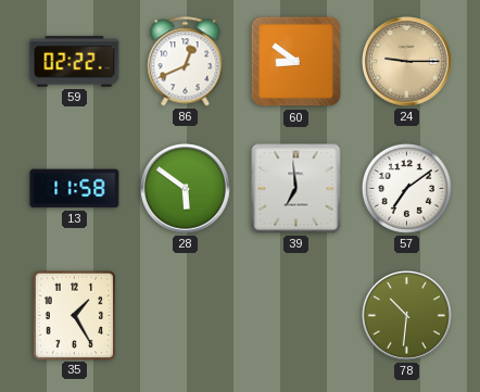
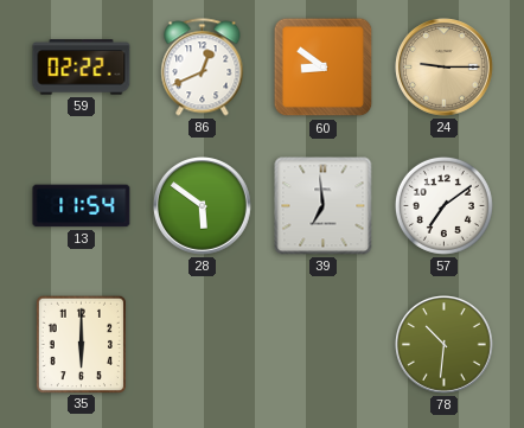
13: 11:58 -> 11:54
35: 1:25 -> 6:00
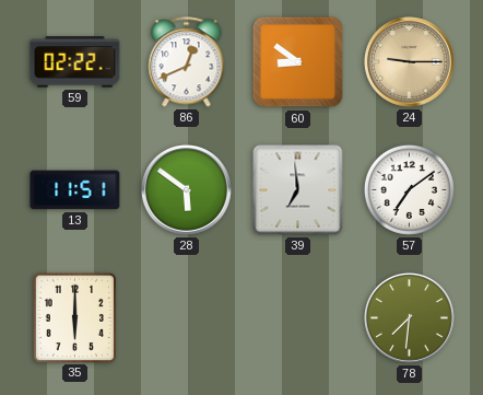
13: 11:54 -> 11:51
78: 10:31 -> 7:31
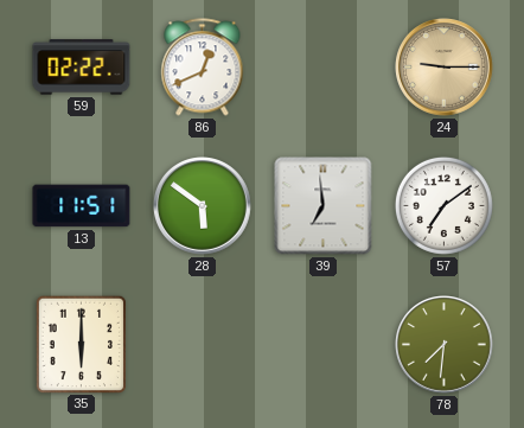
60: 8:51 -> none
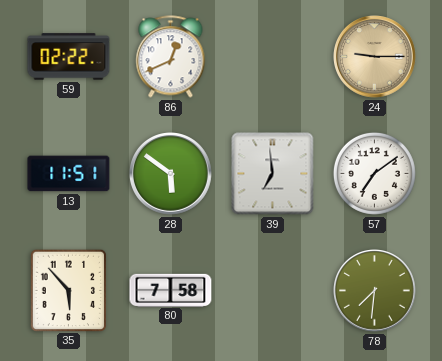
35: 6:00 -> 5:53
80: none -> 7:58
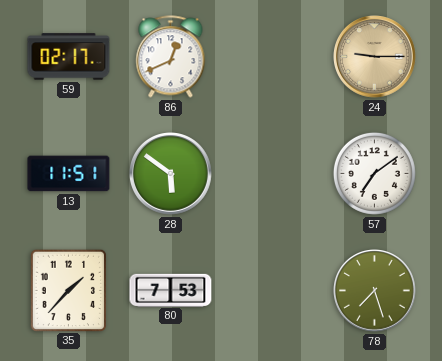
59: 02:22 -> 02:17
39: 6:59 -> none
35: 5:53 -> 1:37
80: 7:58 -> 7:53
78: 7:31 -> 7:27
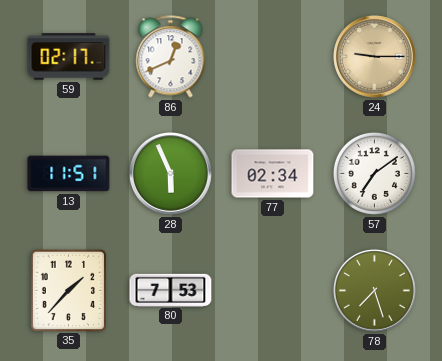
28: 5:51 -> 5:56
77: none -> 02:34
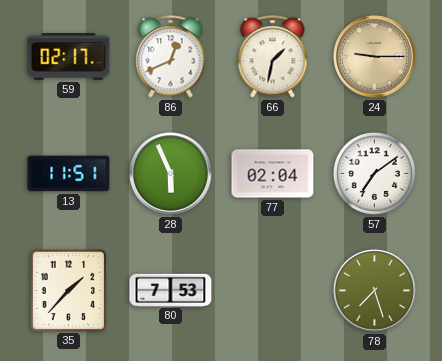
66: none -> 1:32
77: 02:34 -> 02:04
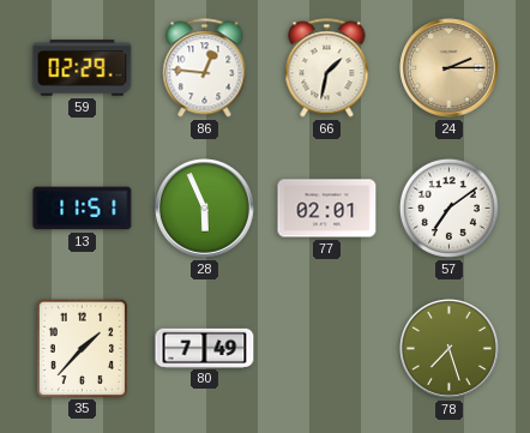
59: 02:17 -> 02:29
86: 12:41 -> 12:46
24: 9:15 -> 2:15
77: 02:04 -> 02:01
80: 7:53 -> 7:49
